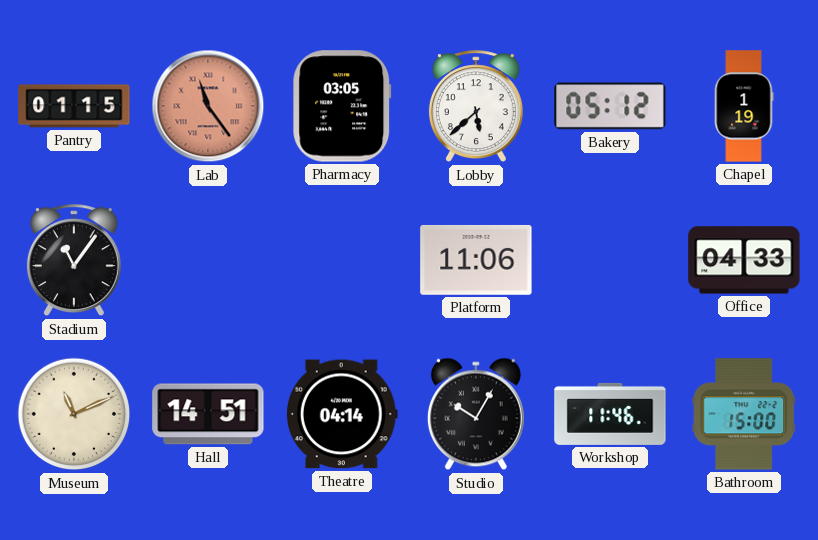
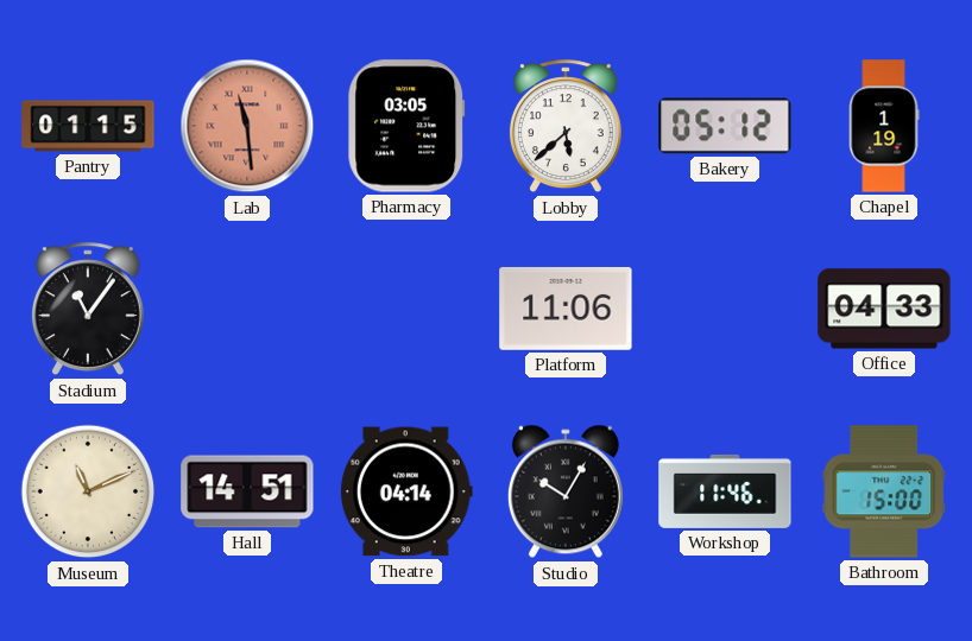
Lab: 11:24 -> 11:29
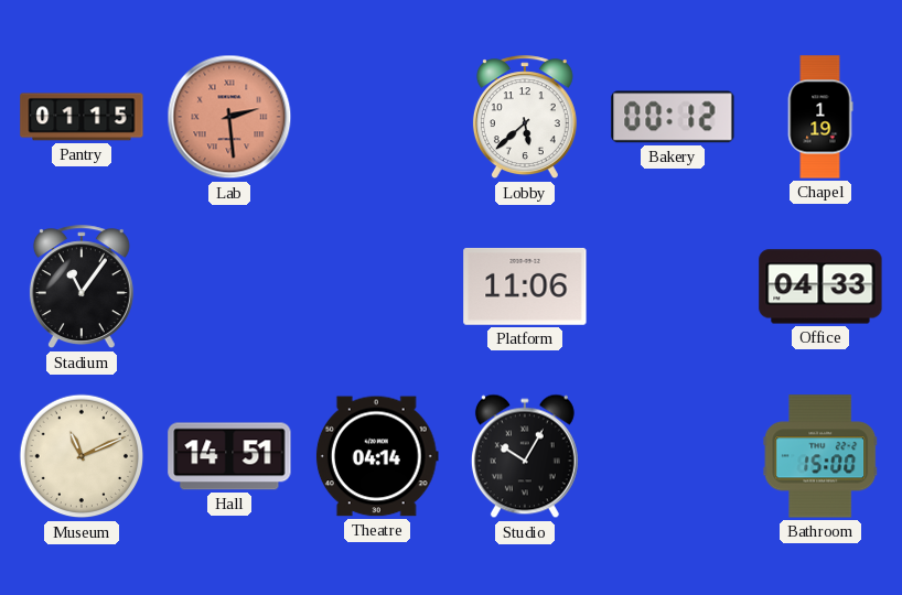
Lab: 11:29 -> 2:29
Pharmacy: 03:05 -> none
Bakery: 05:12 -> 00:12
Workshop: 11:46 -> none
